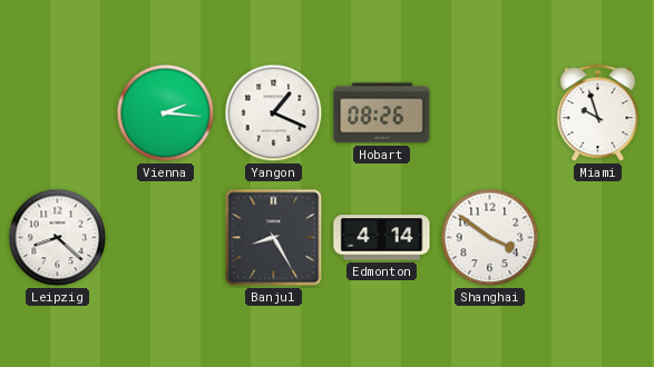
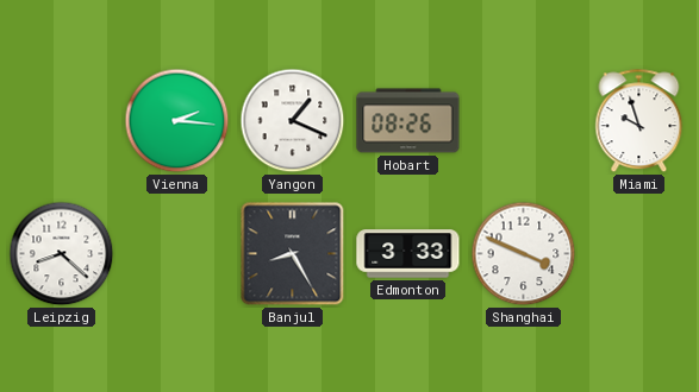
Edmonton: 4:14 -> 3:33
Shanghai: 3:51 -> 3:49
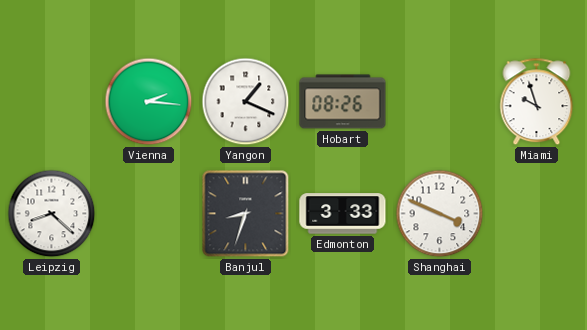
Banjul: 8:25 -> 8:33
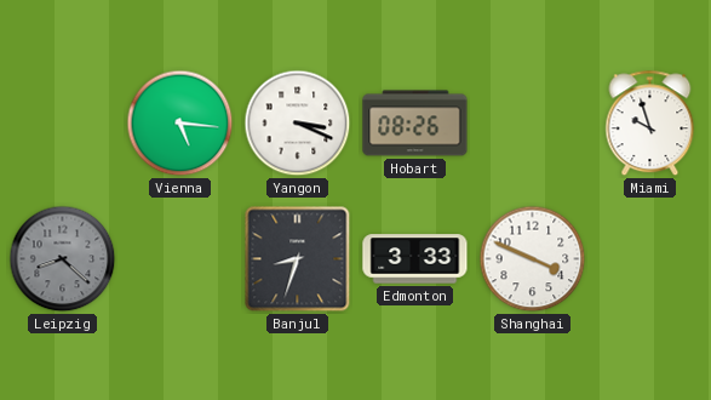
Vienna: 2:16 -> 5:16
Yangon: 1:19 -> 3:19
Leipzig dial: white -> grey
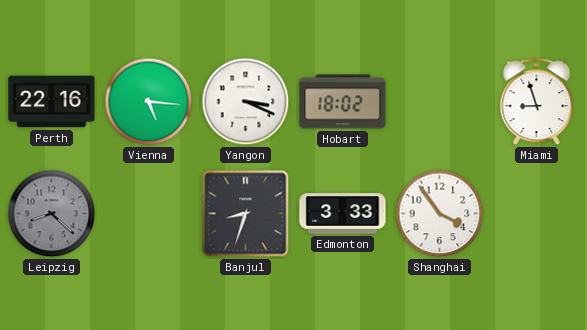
Perth: none -> 22:16
Hobart: 08:26 -> 18:02
Miami: 9:57 -> 8:57
Shanghai: 3:49 -> 3:54
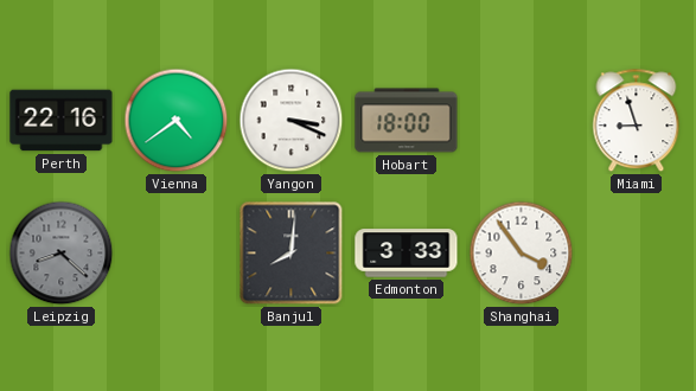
Vienna: 5:16 -> 4:39
Hobart: 18:02 -> 18:00
Banjul: 8:33 -> 8:01
